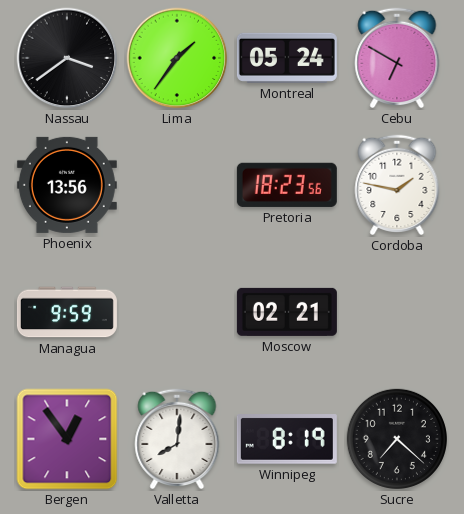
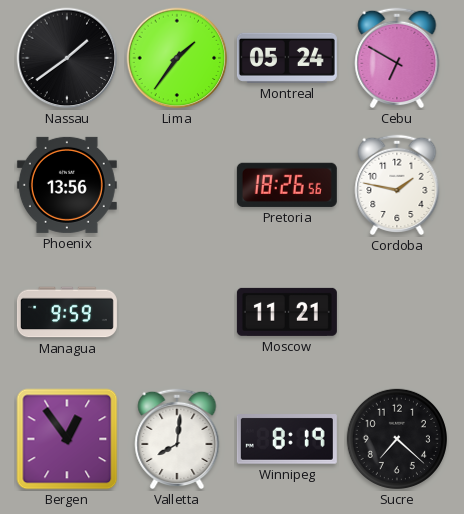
Nassau: 3:39 -> 1:39
Pretoria: 18:23 -> 18:26
Moscow: 02:21 -> 11:21
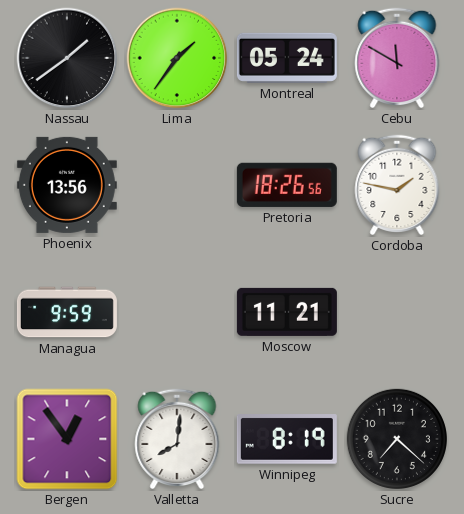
Cebu: 6:50 -> 11:50
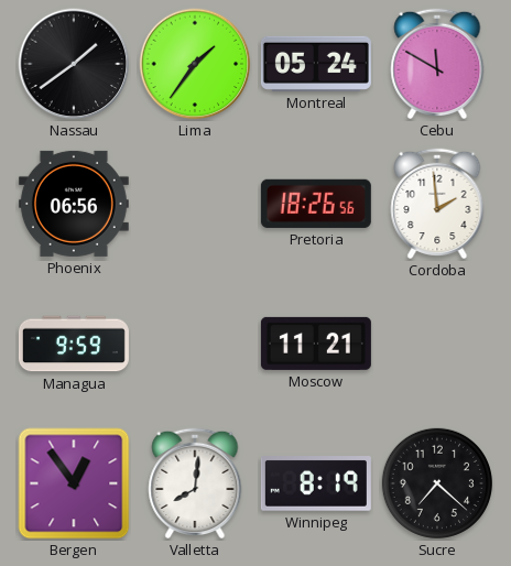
Phoenix: 13:56 -> 06:56
Cordoba: 1:47 -> 1:59
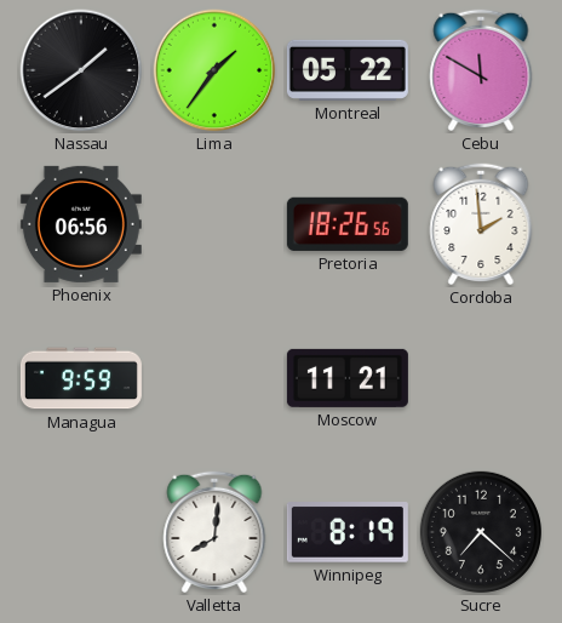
Montreal: 05:24 -> 05:22
Bergen: 12:54 -> none
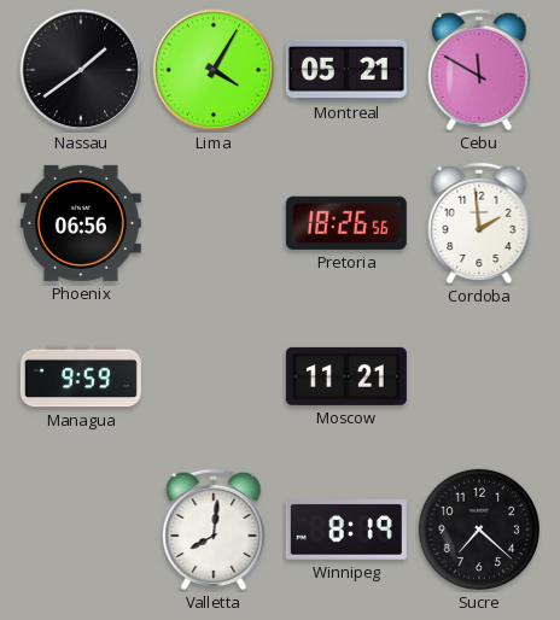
Lima: 1:36 -> 4:05
Montreal: 05:22 -> 05:21
